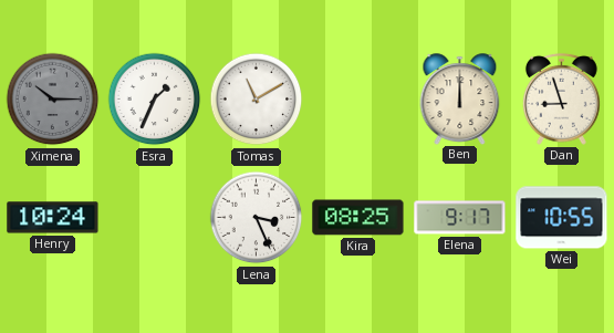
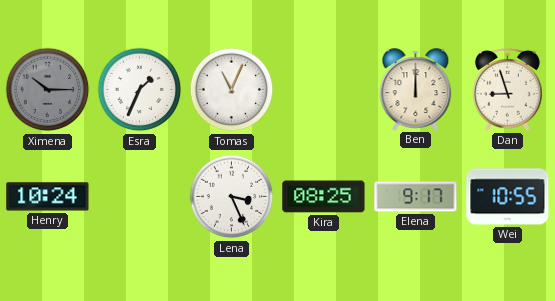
Tomas: 11:10 -> 11:04
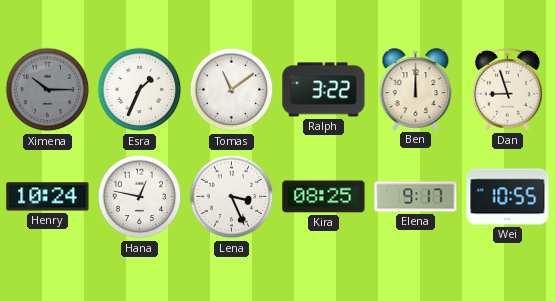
Tomas: 11:04 -> 11:09
Ralph: none -> 3:22
Hana: none -> 12:47
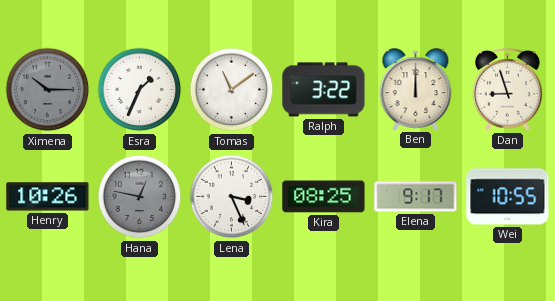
Henry: 10:24 -> 10:26
Hana dial: white -> grey
